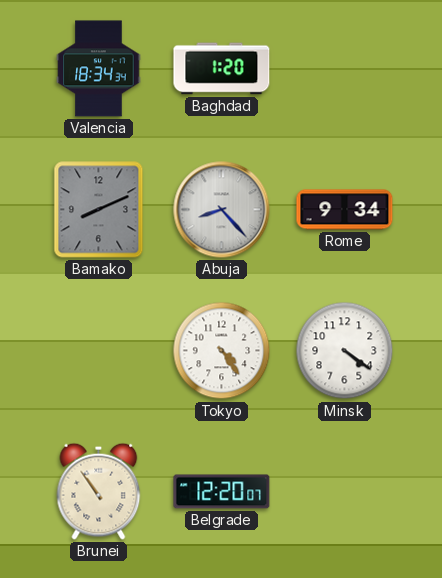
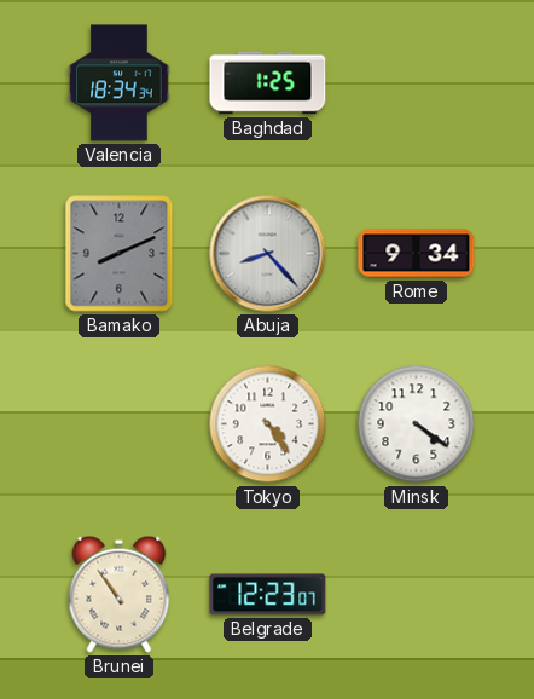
Baghdad: 1:20 -> 1:25
Belgrade: 12:20 -> 12:23
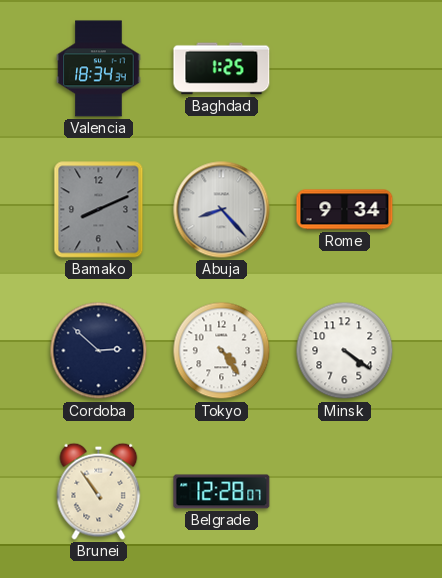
Cordoba: none -> 2:52
Belgrade: 12:23 -> 12:28
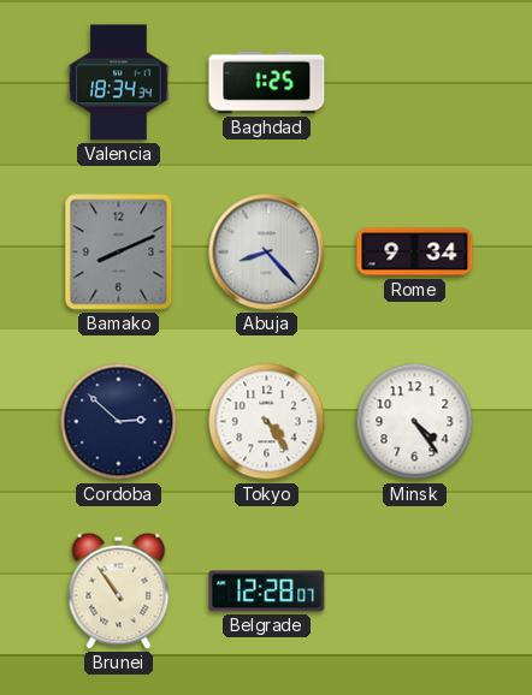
Minsk: 4:21 -> 4:24
